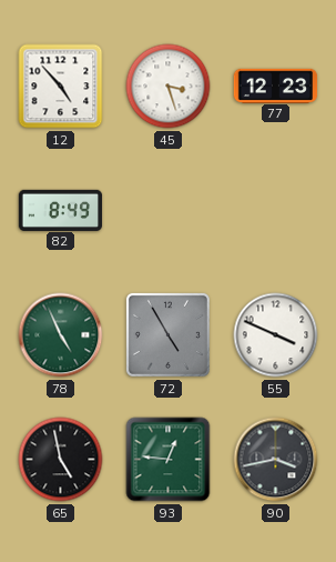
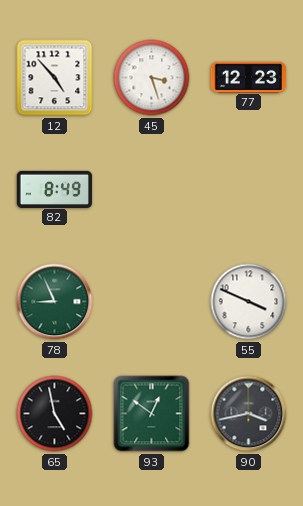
78: 4:56 -> 8:56
72: 4:55 -> none
93: 12:46 -> 12:51
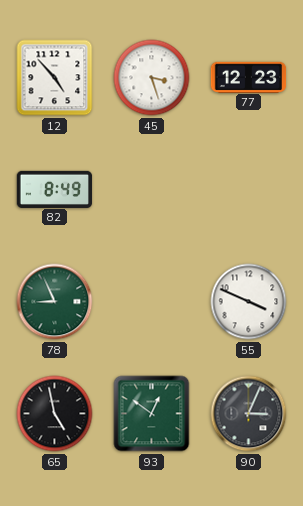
90: 3:43 -> 3:04
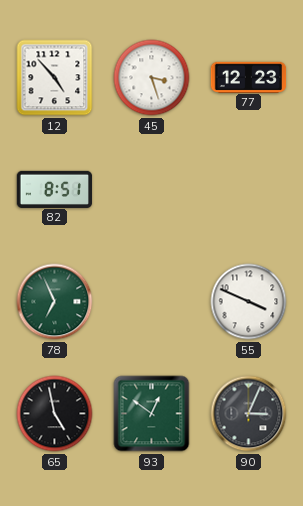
82: 8:49 -> 8:51
78: 8:56 -> 6:56
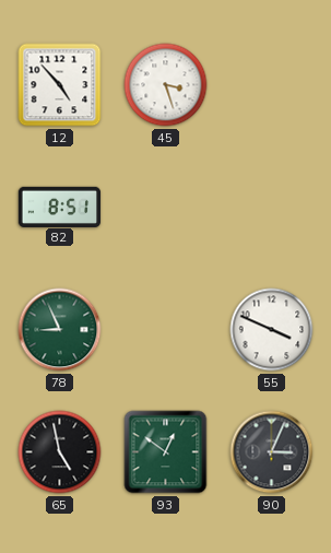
77: 12:23 -> none
78: 6:56 -> 8:56
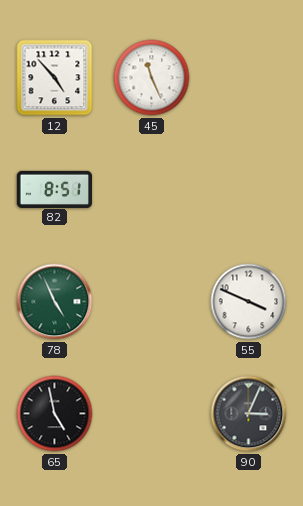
45: 3:27 -> 11:26
78: 8:56 -> 4:56
93: 12:51 -> none
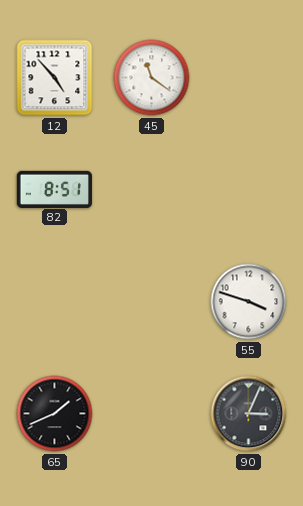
45: 11:26 -> 11:21
78: 4:56 -> none
55: 3:49 -> 3:48
65: 4:58 -> 1:41
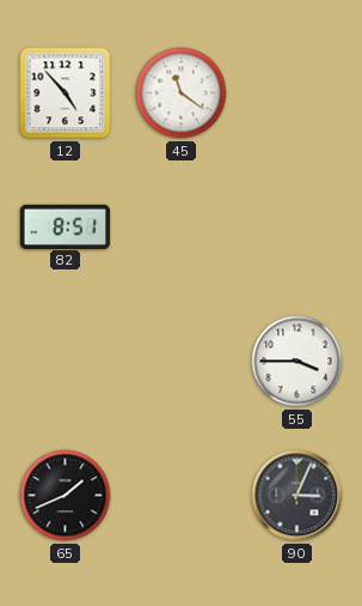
55: 3:48 -> 3:45
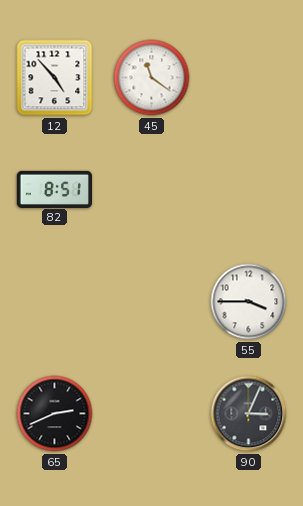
65: 1:41 -> 2:41
